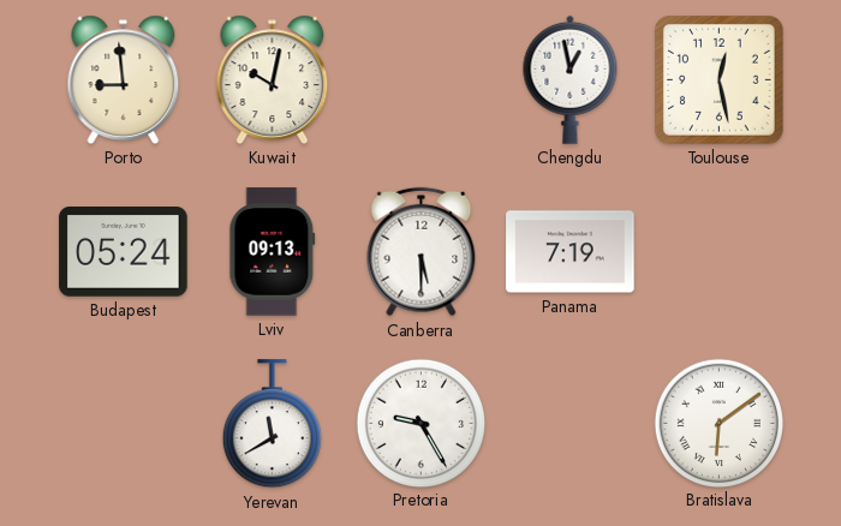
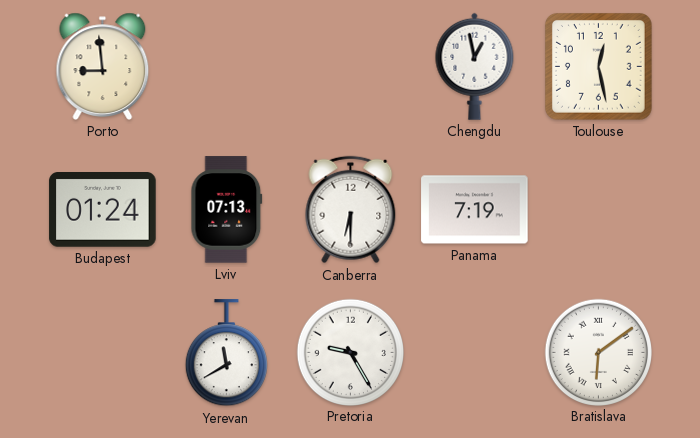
Kuwait: 10:02 -> none
Budapest: 05:24 -> 01:24
Lviv: 09:13 -> 07:13
Canberra: 5:30 -> 6:30
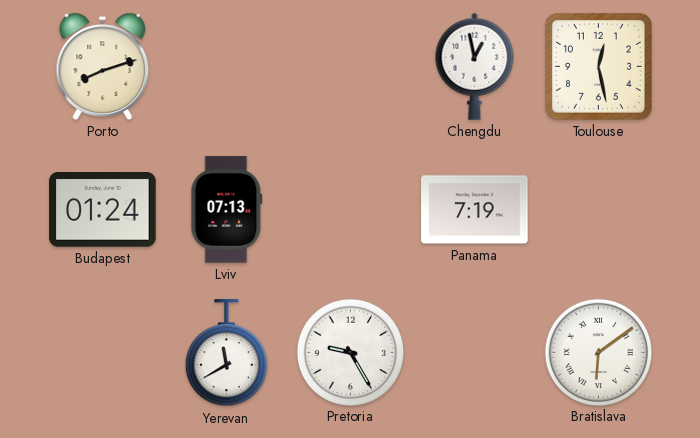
Porto: 8:59 -> 8:12
Canberra: 6:30 -> none
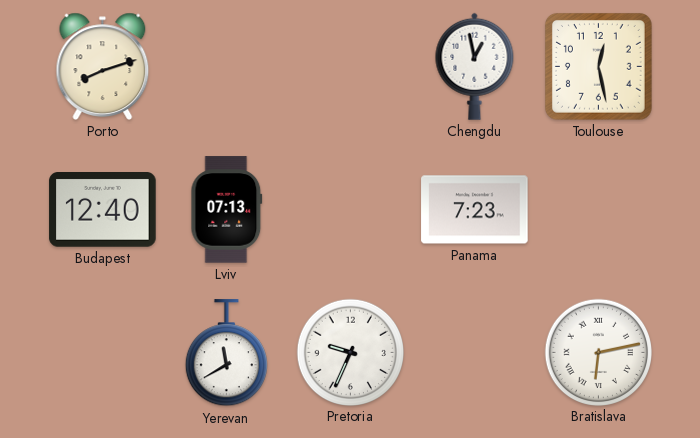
Budapest: 01:24 -> 12:40
Panama: 7:19 -> 7:23
Pretoria: 9:25 -> 9:34
Bratislava: 6:09 -> 6:13
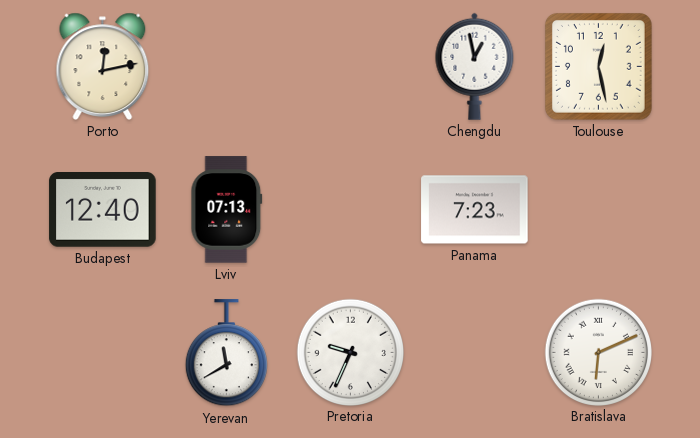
Porto: 8:12 -> 12:13
Bratislava: 6:13 -> 6:11
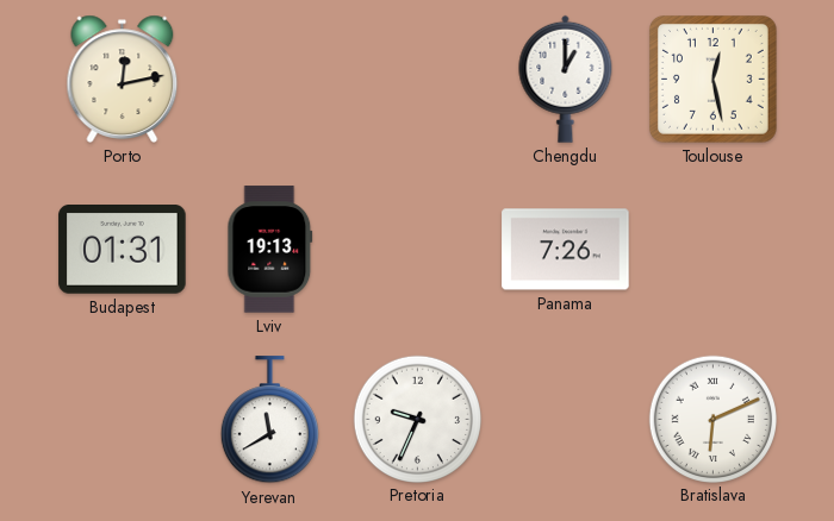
Chengdu: 12:58 -> 1:00
Budapest: 12:40 -> 01:31
Lviv: 07:13 -> 19:13
Panama: 7:23 -> 7:26
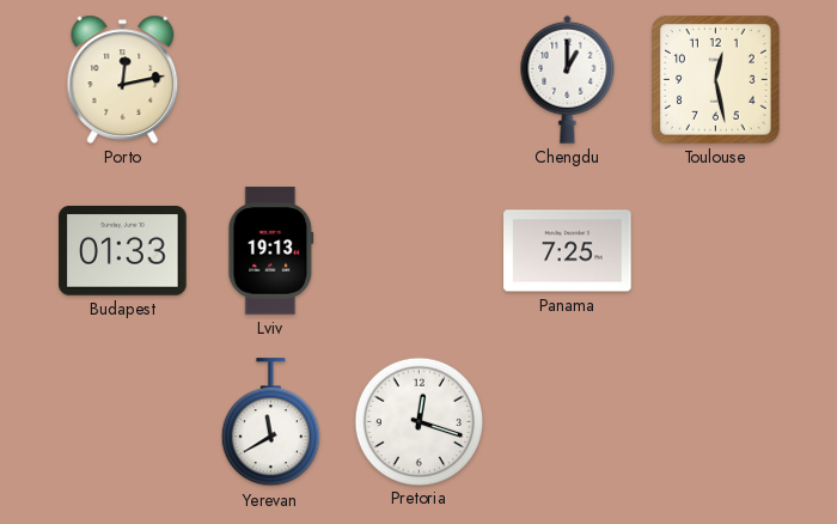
Budapest: 01:31 -> 01:33
Panama: 7:26 -> 7:25
Pretoria: 9:34 -> 12:18
Bratislava: 6:11 -> none
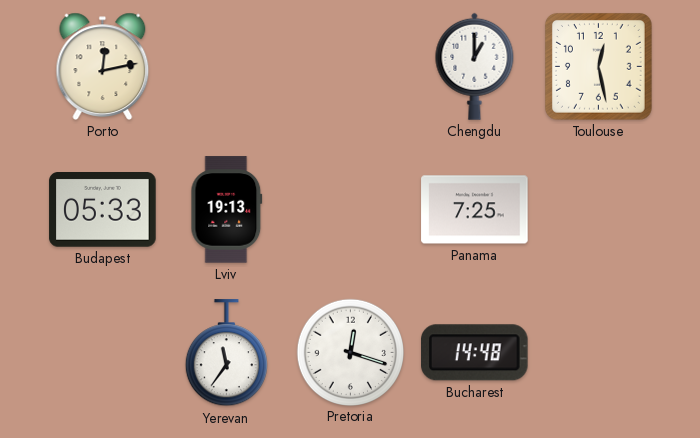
Budapest: 01:33 -> 05:33
Yerevan: 11:40 -> 11:36
Bucharest: none -> 14:48
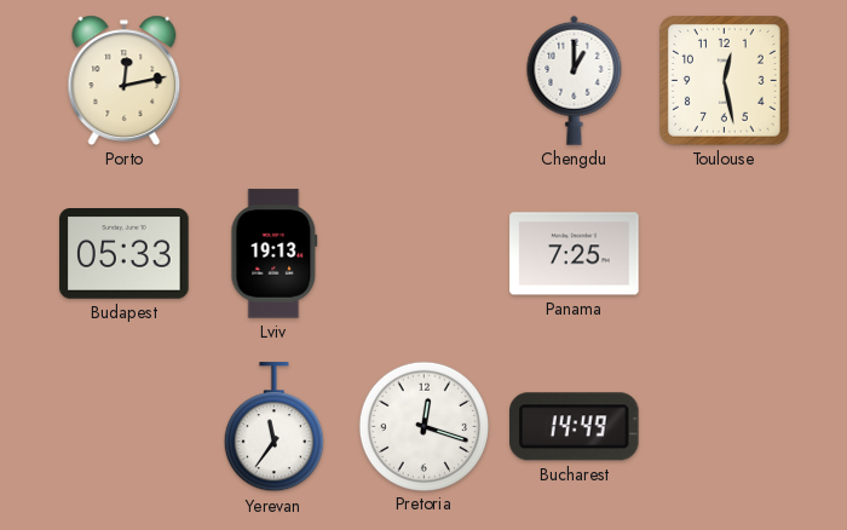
Bucharest: 14:48 -> 14:49
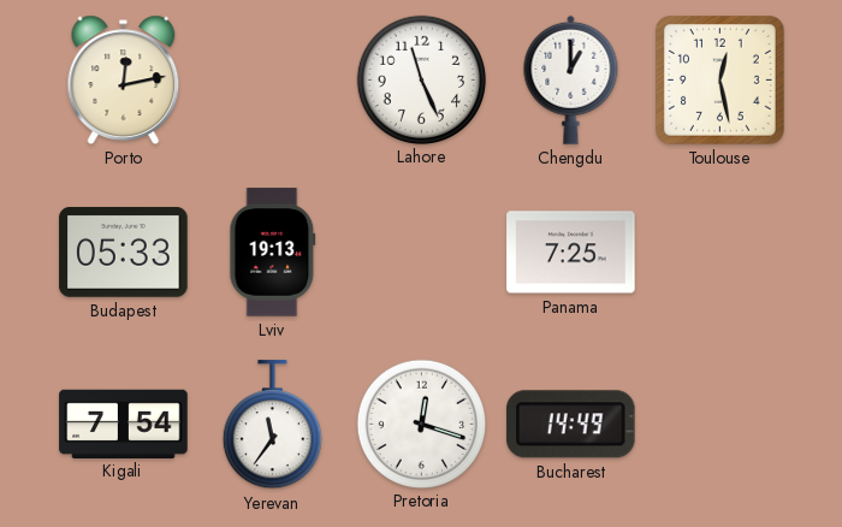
Lahore: none -> 11:26
Kigali: none -> 7:54
